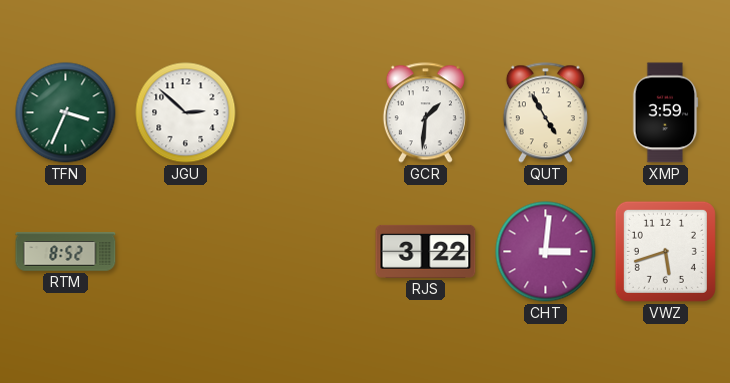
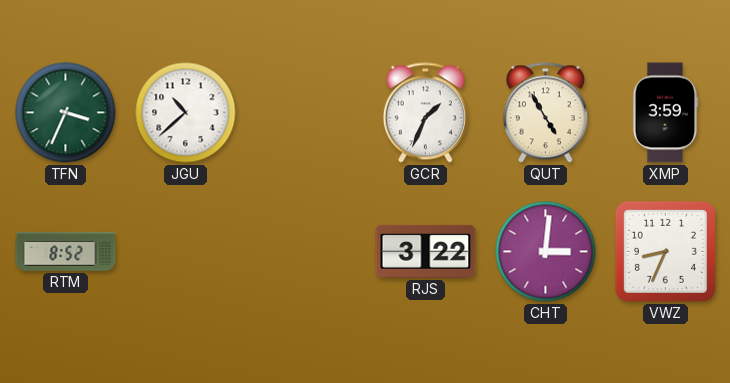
JGU: 2:52 -> 10:38
GCR: 1:31 -> 1:34
VWZ: 5:42 -> 8:34
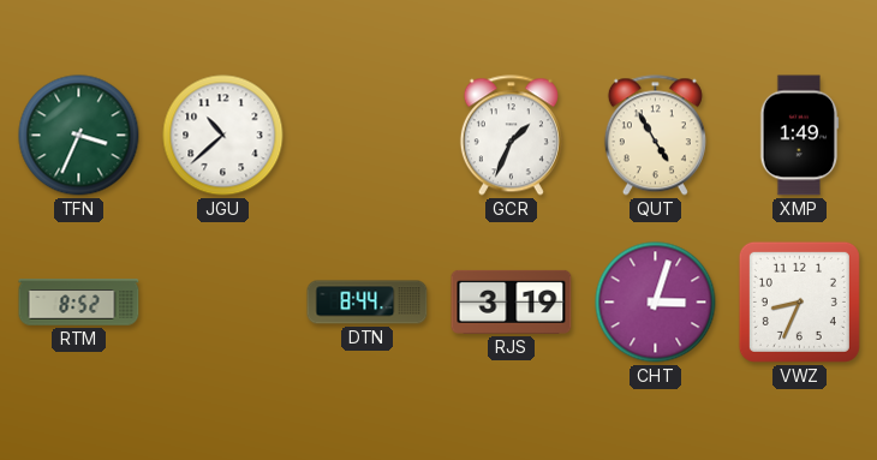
XMP: 3:59 -> 1:49
DTN: none -> 8:44
RJS: 3:22 -> 3:19
CHT: 3:01 -> 3:03
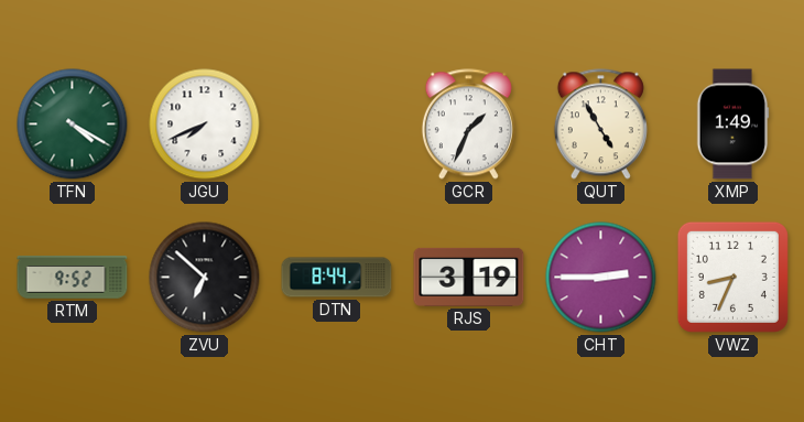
TFN: 3:34 -> 4:20
JGU: 10:38 -> 7:41
RTM: 8:52 -> 9:52
ZVU: none -> 6:52
CHT: 3:03 -> 2:45
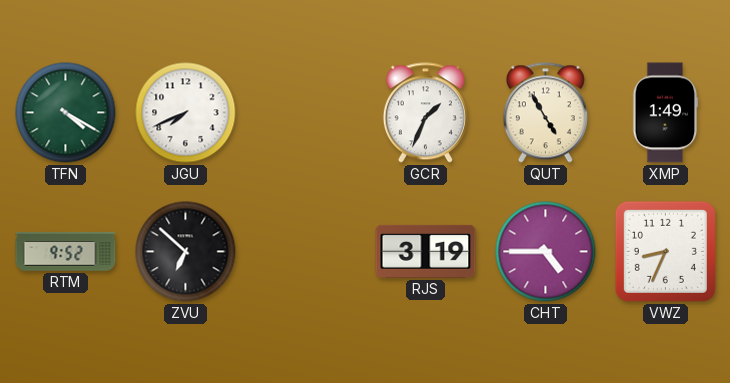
DTN: 8:44 -> none
CHT: 2:45 -> 4:45
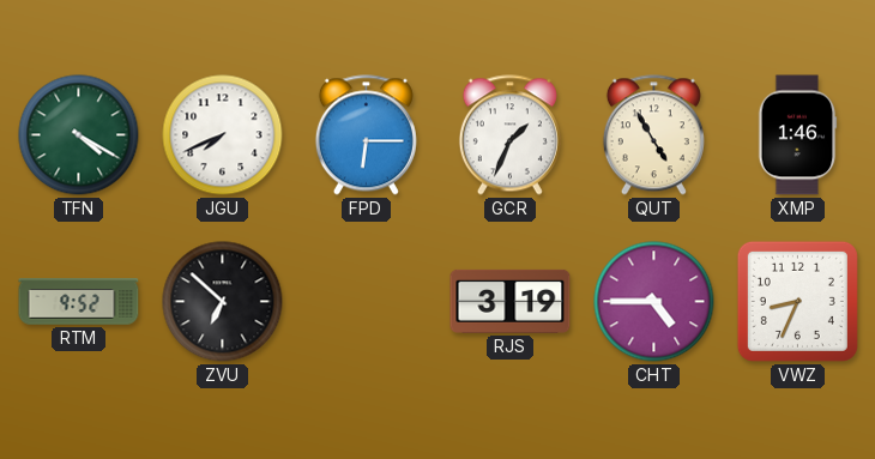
FPD: none -> 6:15
XMP: 1:49 -> 1:46
